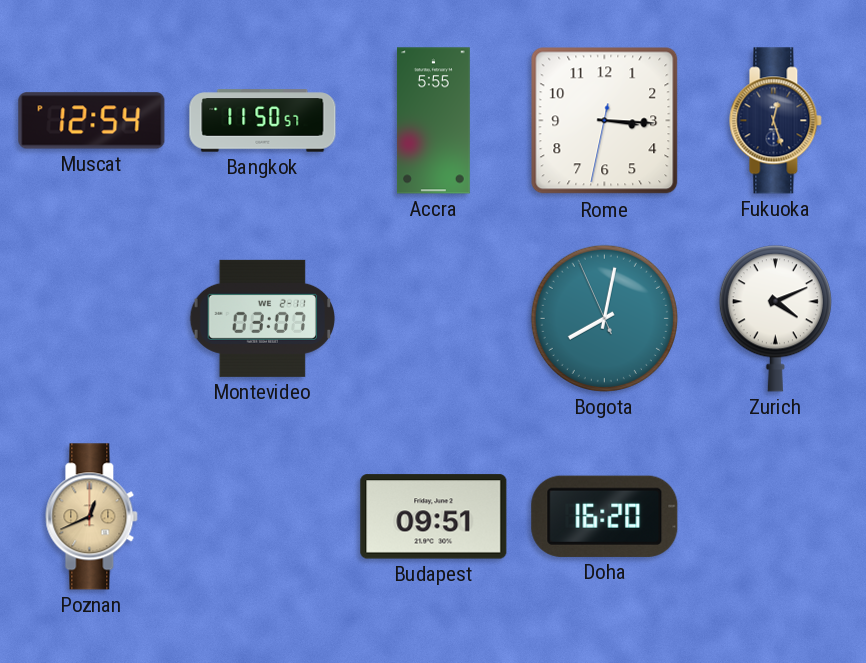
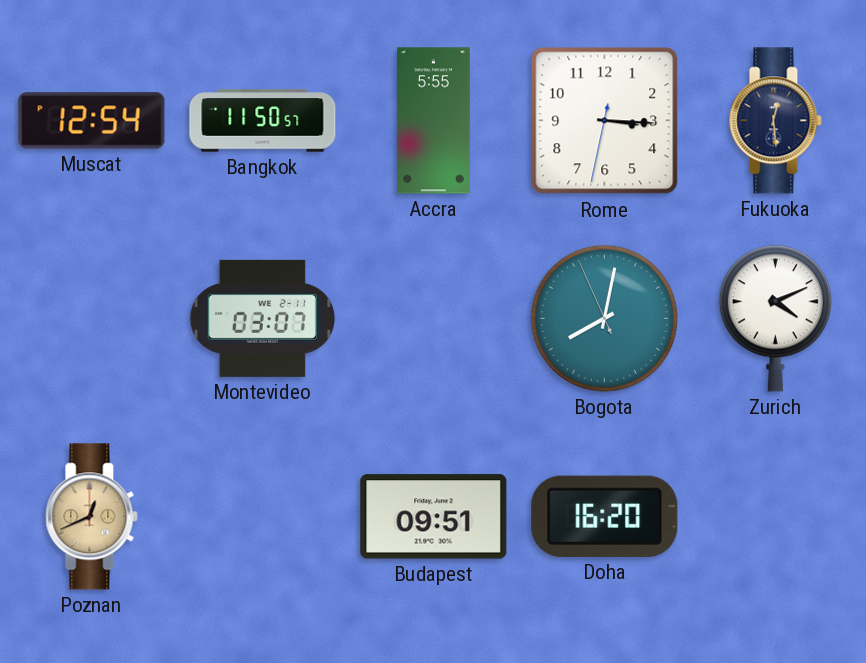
Fukuoka: 12:27 -> 12:29
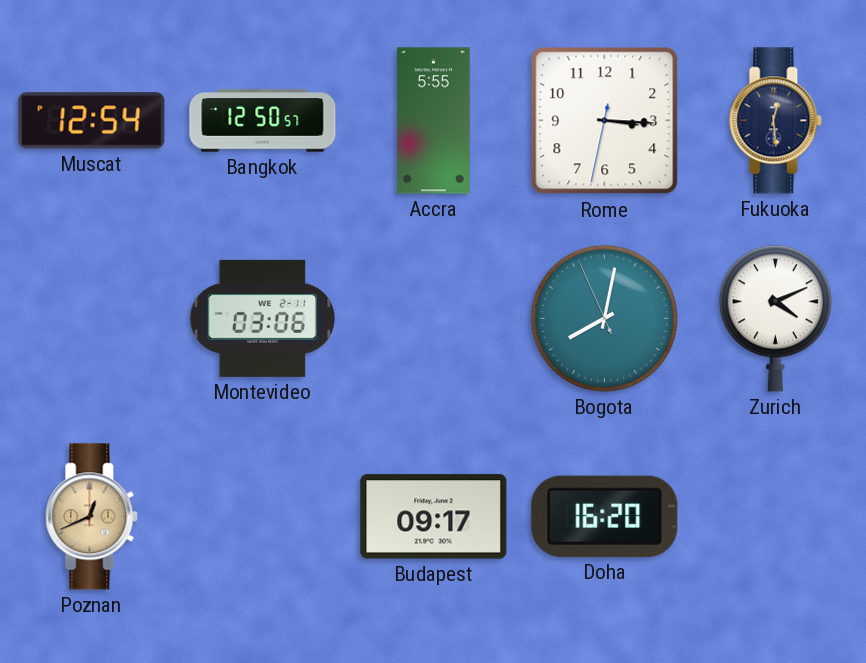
Bangkok: 11:50 -> 12:50
Montevideo: 03:07 -> 03:06
Budapest: 09:51 -> 09:17
